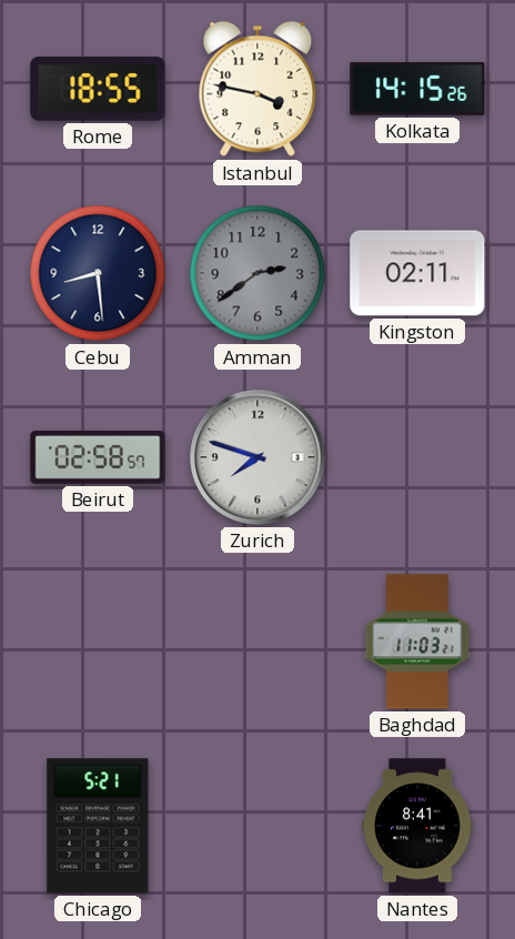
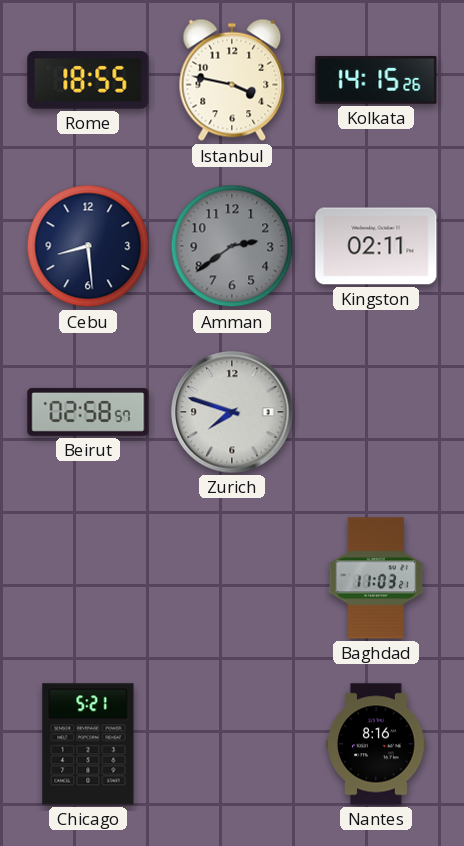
Nantes: 8:41 -> 8:16
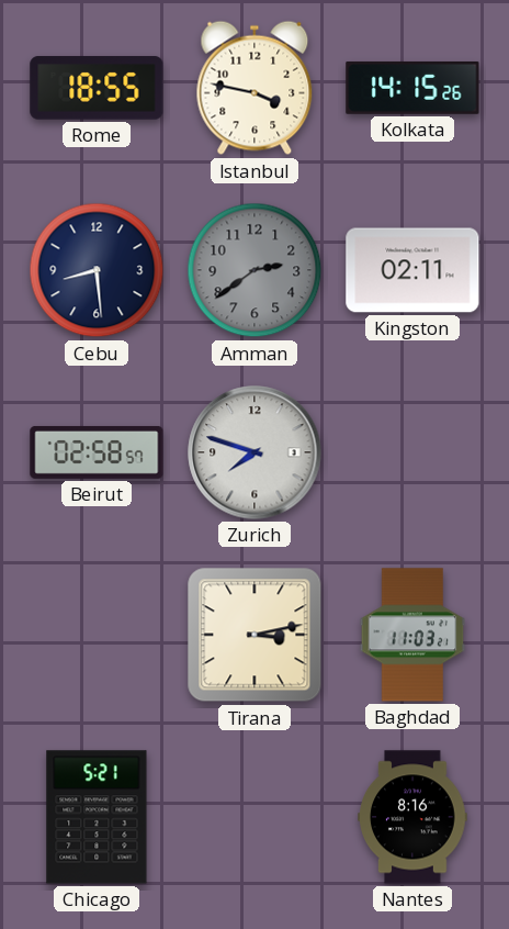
Tirana: none -> 3:13
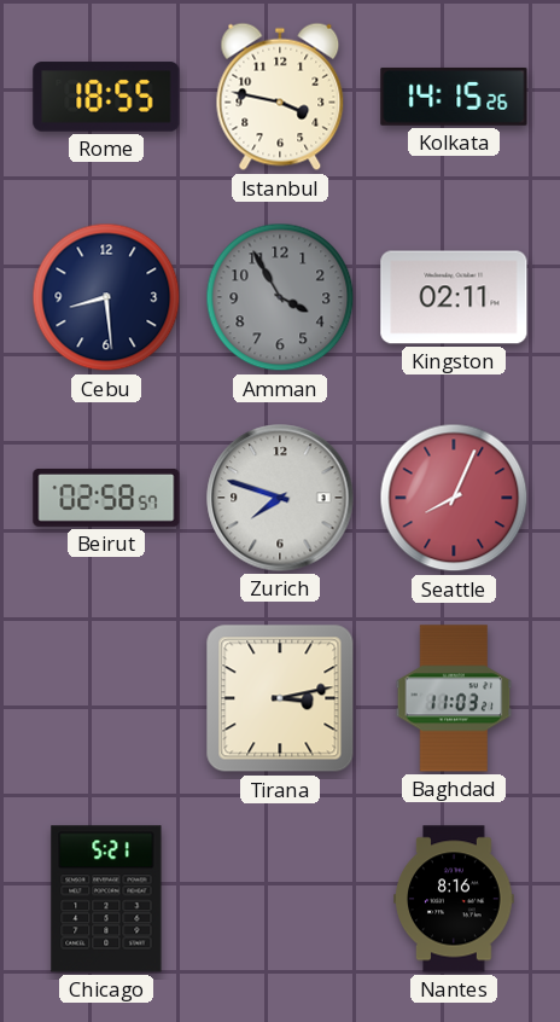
Amman: 2:39 -> 3:55
Seattle: none -> 8:04
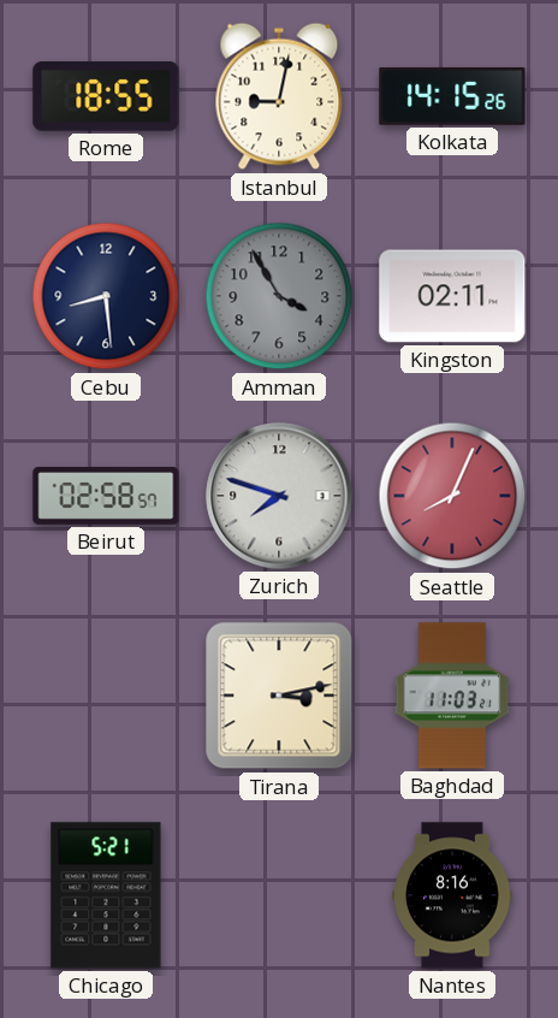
Istanbul: 3:47 -> 9:02
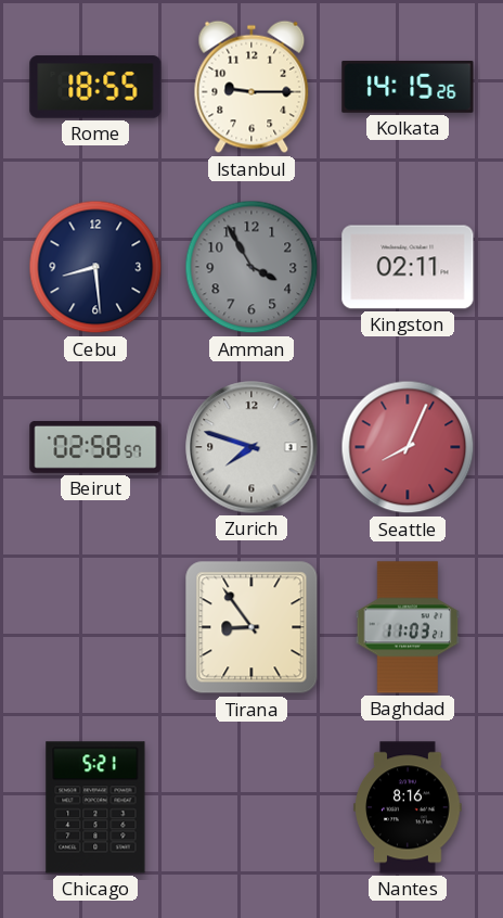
Istanbul: 9:02 -> 9:15
Tirana: 3:13 -> 8:54
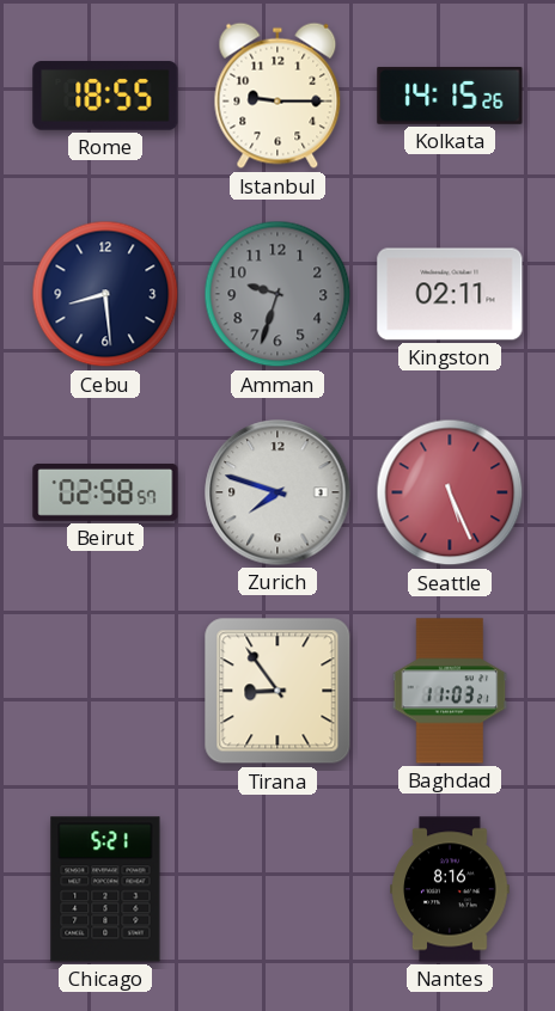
Amman: 3:55 -> 9:33
Seattle: 8:04 -> 5:26
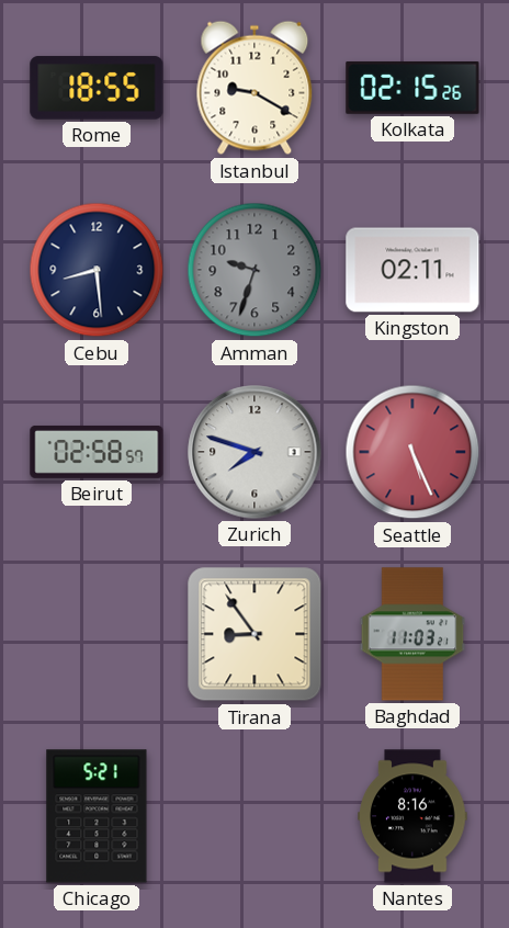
Istanbul: 9:15 -> 9:20
Kolkata: 14:15 -> 02:15
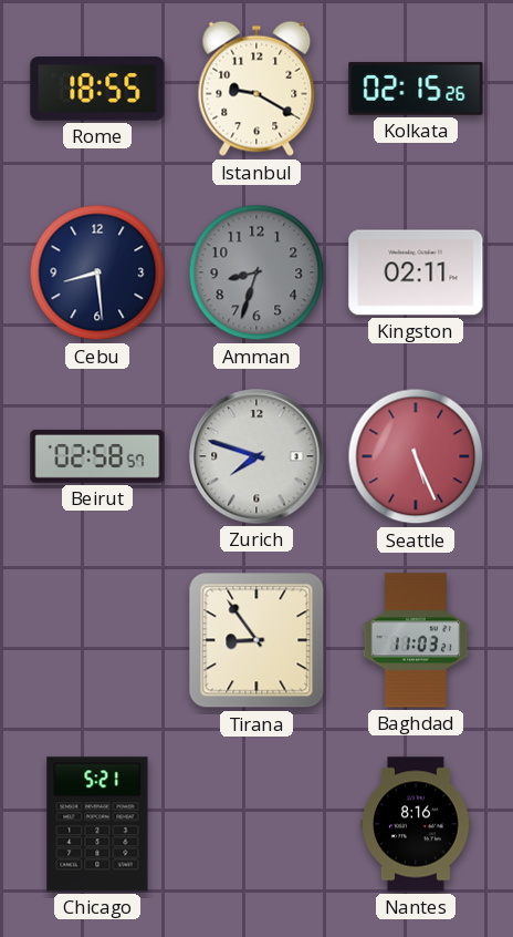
Amman: 9:33 -> 8:33
